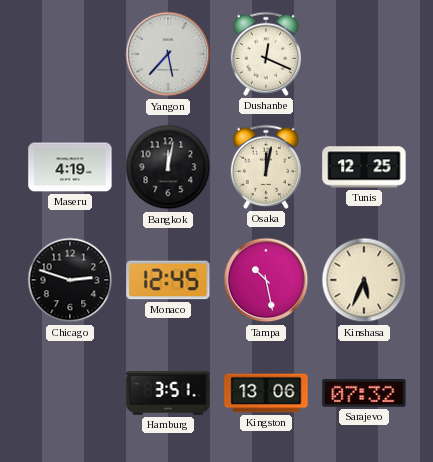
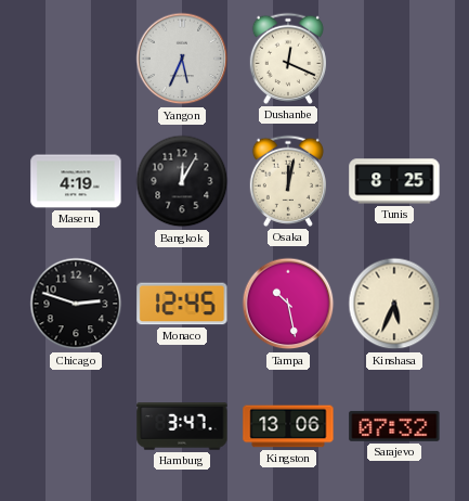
Yangon: 5:37 -> 5:34
Bangkok: 12:02 -> 12:05
Tunis: 12:25 -> 8:25
Hamburg: 3:51 -> 3:47
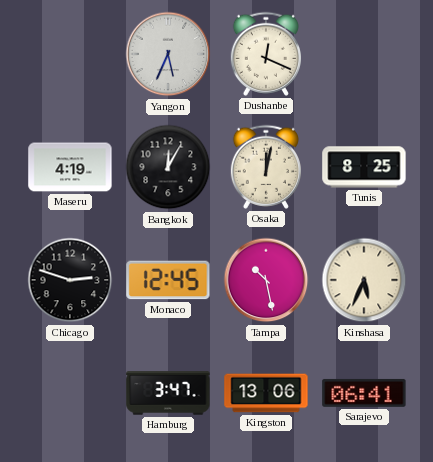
Sarajevo: 07:32 -> 06:41
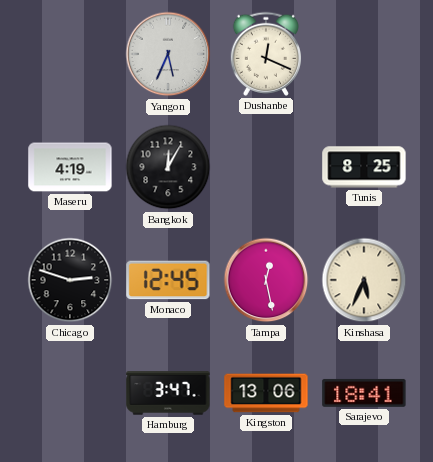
Osaka: 12:02 -> none
Tampa: 10:28 -> 12:28
Sarajevo: 06:41 -> 18:41
